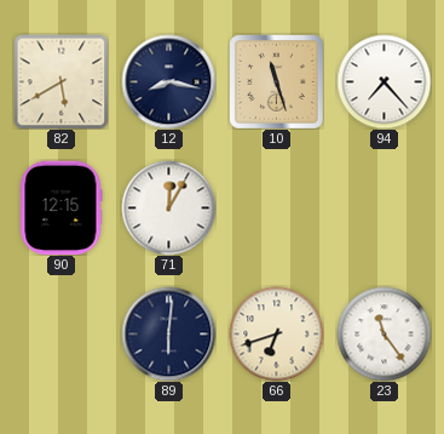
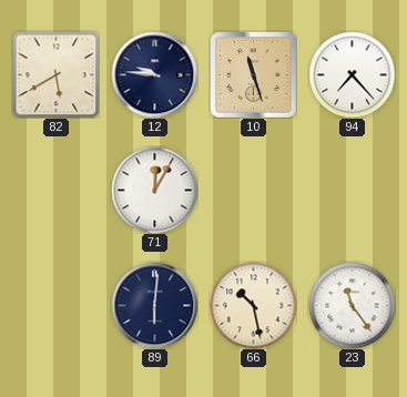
12: 8:17 -> 9:46
90: 12:15 -> none
66: 6:42 -> 10:28
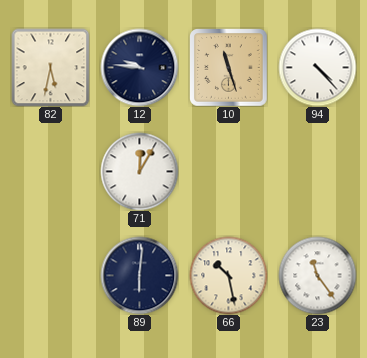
82: 5:40 -> 5:32
94: 7:23 -> 4:23
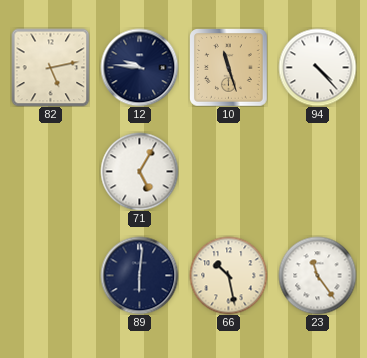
82: 5:32 -> 5:13
71: 12:05 -> 5:05
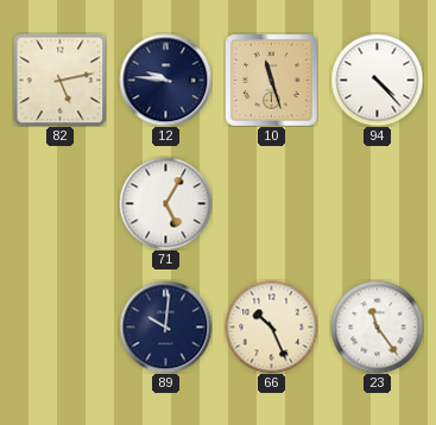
89: 6:01 -> 10:01
66: 10:28 -> 10:26
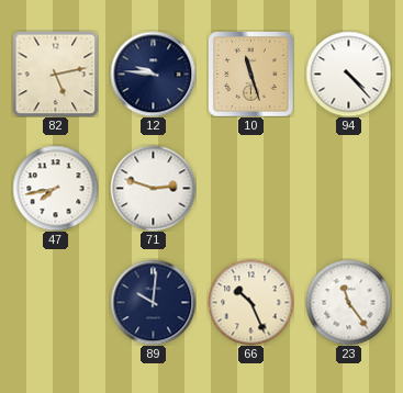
47: none -> 7:43
71: 5:05 -> 2:48
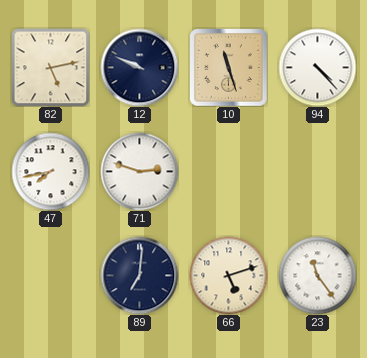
12: 9:46 -> 9:49
89: 10:01 -> 7:01
66: 10:26 -> 5:12
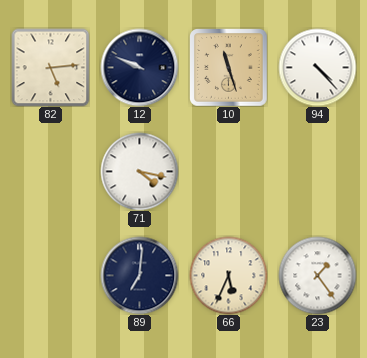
82: 5:13 -> 5:14
47: 7:43 -> none
71: 2:48 -> 4:17
66: 5:12 -> 5:34
23: 11:24 -> 1:24
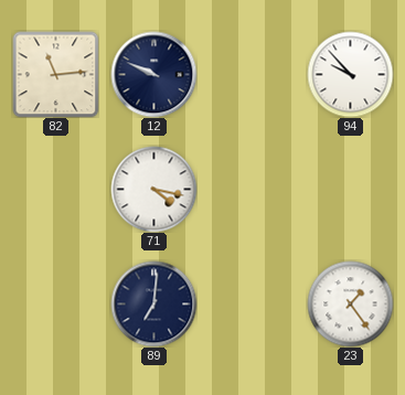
82: 5:14 -> 11:14
10: 11:27 -> none
94: 4:23 -> 9:53
66: 5:34 -> none
